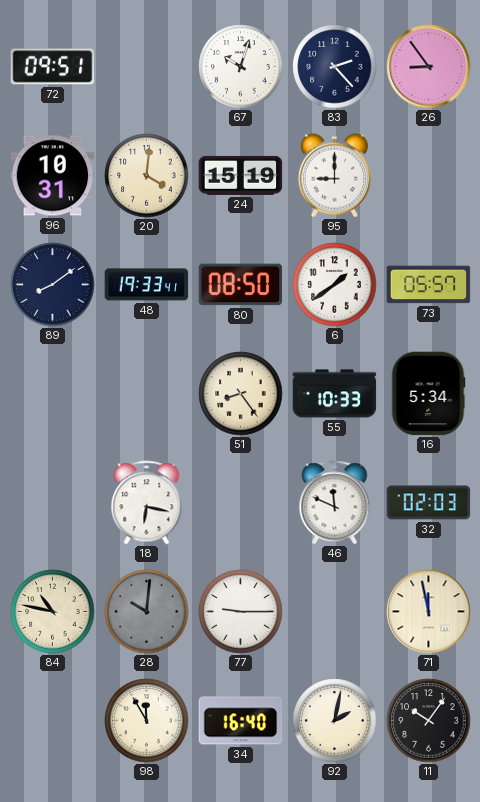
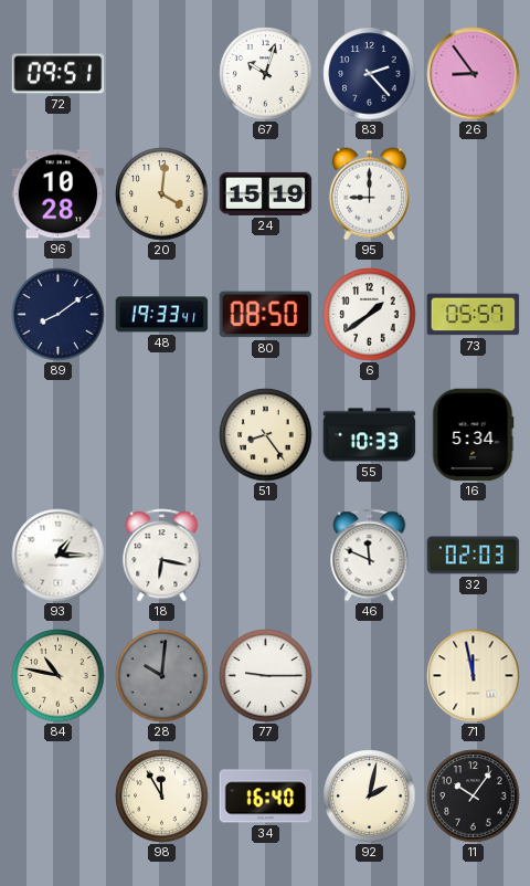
96: 10:31 -> 10:28
93: none -> 1:15
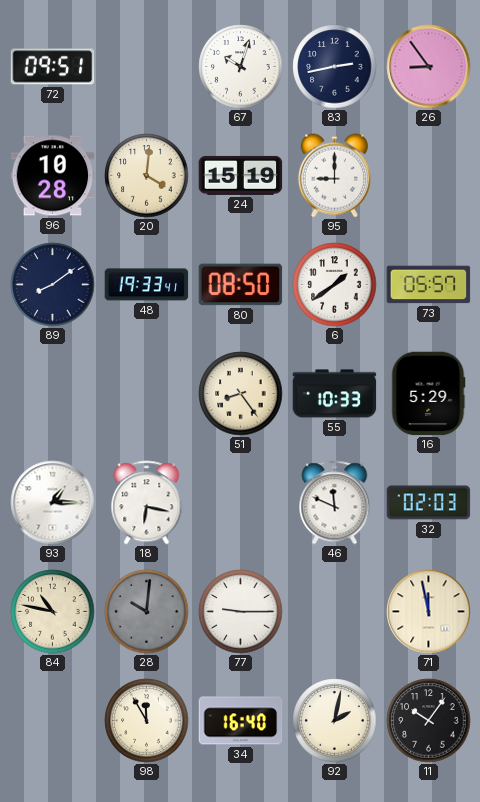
83: 2:23 -> 2:43
16: 5:34 -> 5:29
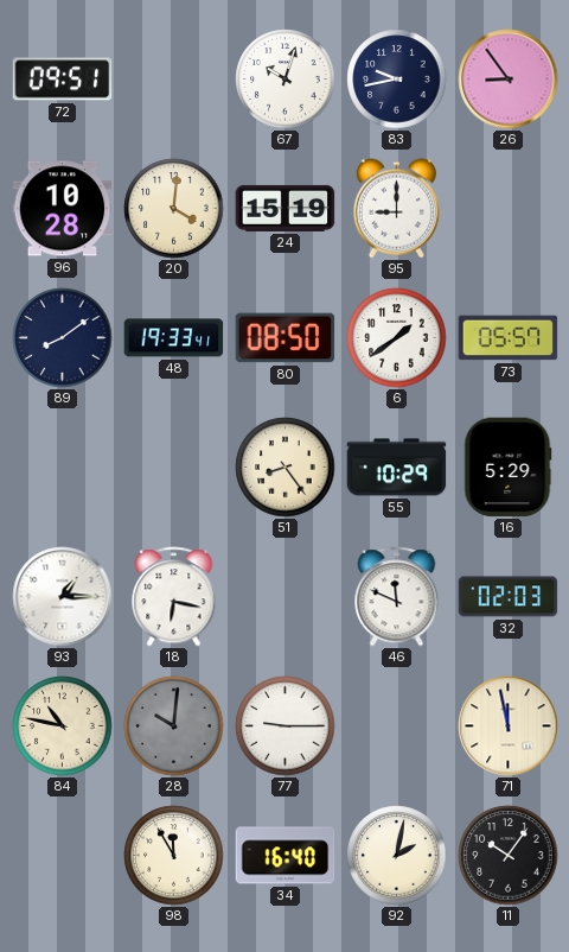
83: 2:43 -> 9:43
55: 10:33 -> 10:29
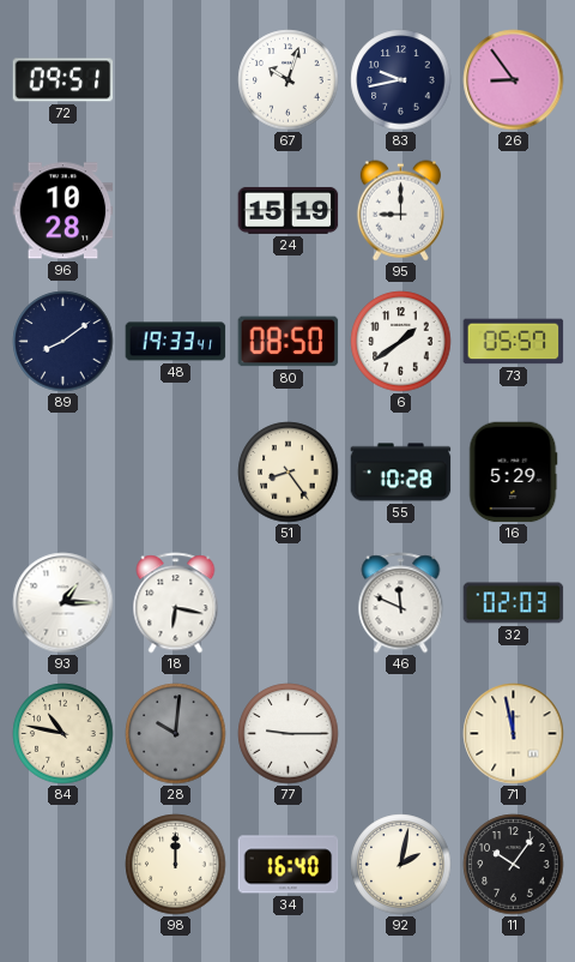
20: 4:01 -> none
55: 10:29 -> 10:28
98: 11:55 -> 12:00
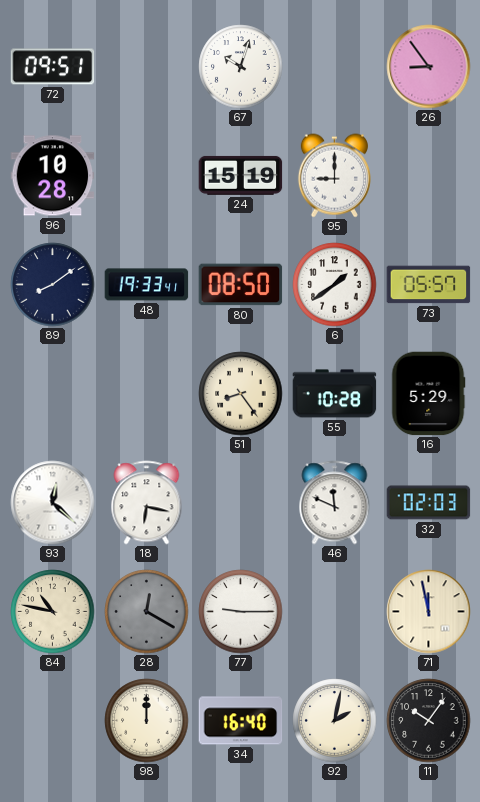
83: 9:43 -> none
93: 1:15 -> 12:22
28: 10:01 -> 12:20
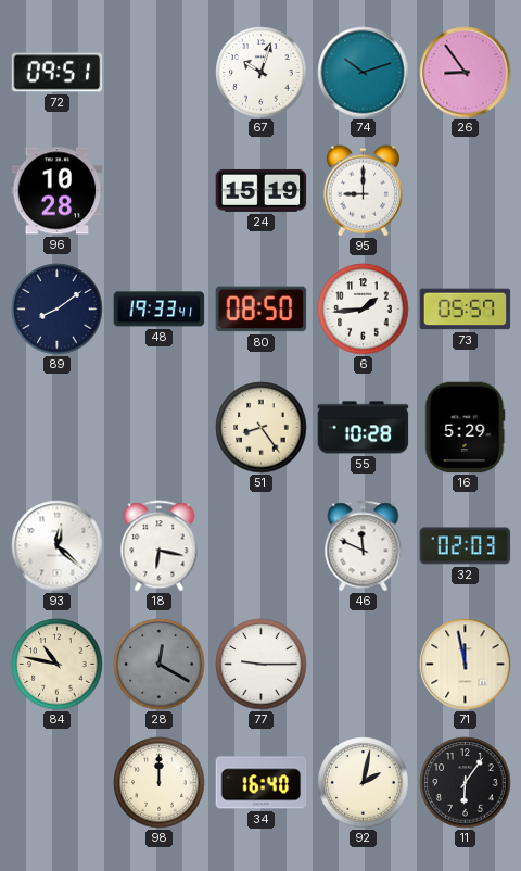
74: none -> 10:12
6: 1:39 -> 1:44
11: 10:06 -> 6:06
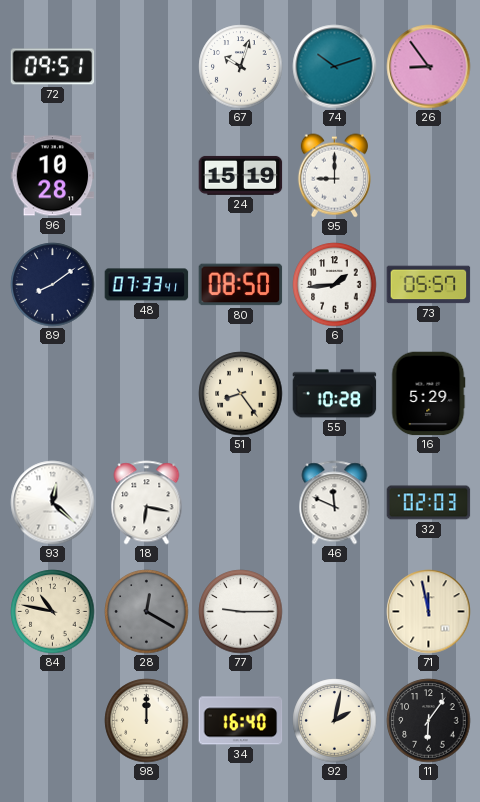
48: 19:33 -> 07:33
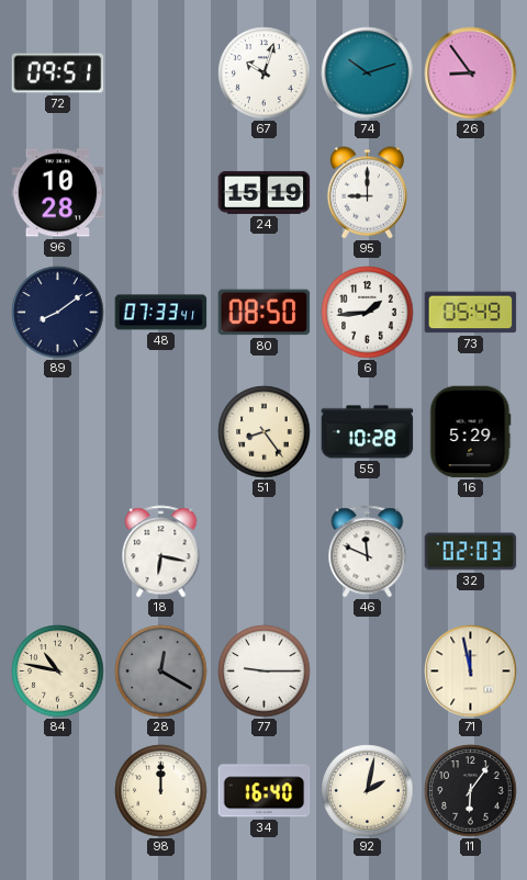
73: 05:57 -> 05:49
93: 12:22 -> none
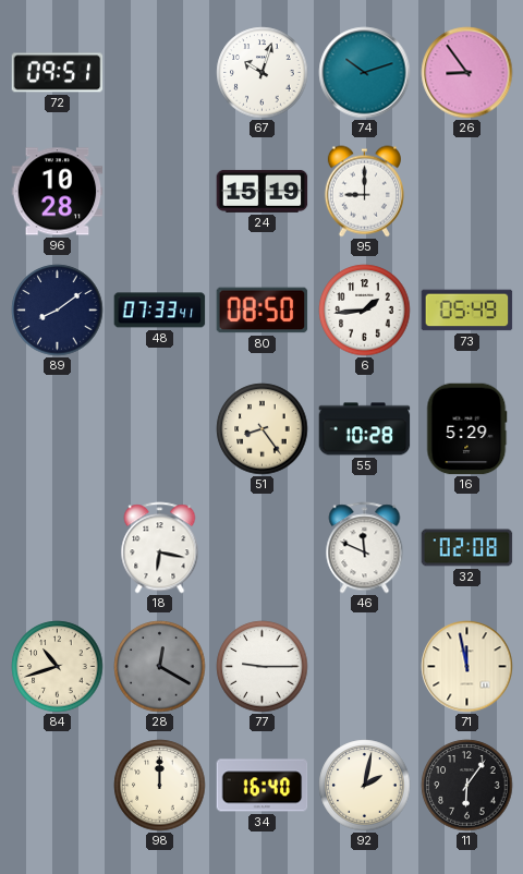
32: 02:03 -> 02:08
84: 10:47 -> 10:42
